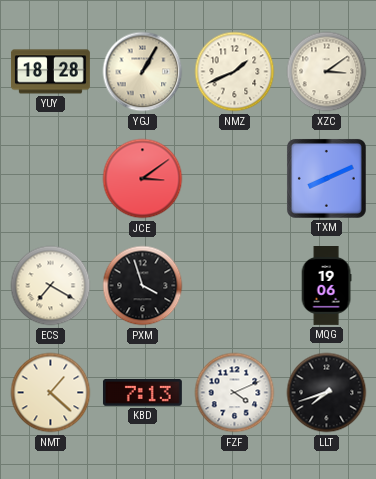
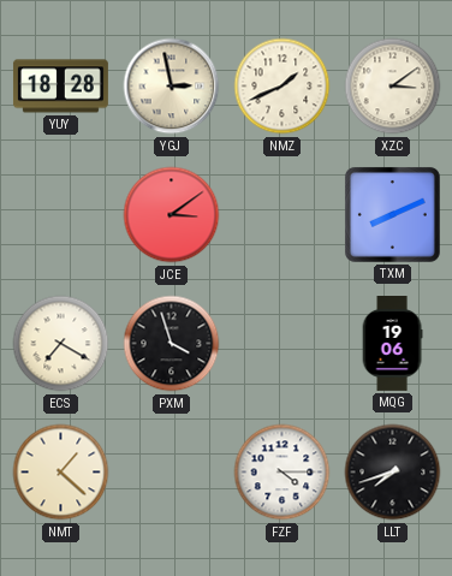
YGJ: 1:05 -> 2:58
KBD: 7:13 -> none
FZF: 4:11 -> 4:15
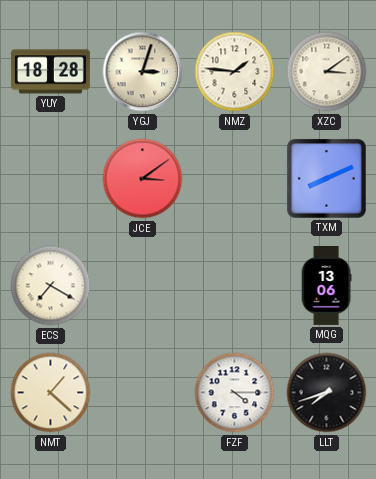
YGJ: 2:58 -> 3:03
NMZ: 1:41 -> 1:46
PXM: 3:57 -> none
MQG: 19:06 -> 13:06
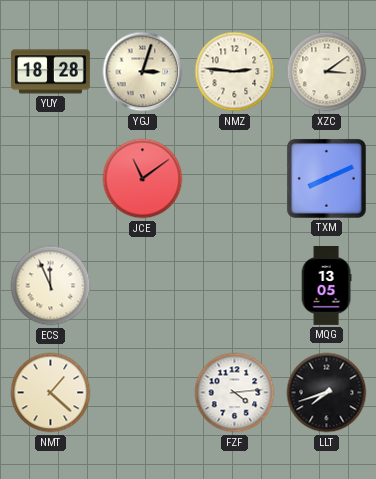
NMZ: 1:46 -> 2:46
JCE: 3:09 -> 11:09
ECS: 7:20 -> 11:56
MQG: 13:06 -> 13:05
FZF: 4:15 -> 4:14
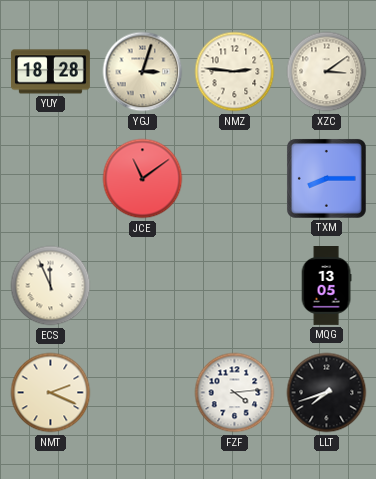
TXM: 8:11 -> 8:15
NMT: 1:22 -> 2:19
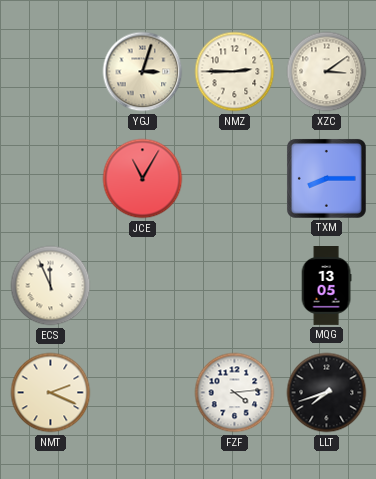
YUY: 18:28 -> none
NMZ: 2:46 -> 2:45
JCE: 11:09 -> 11:05
